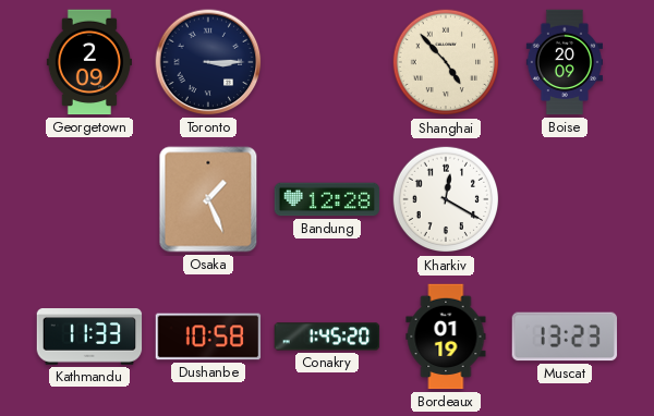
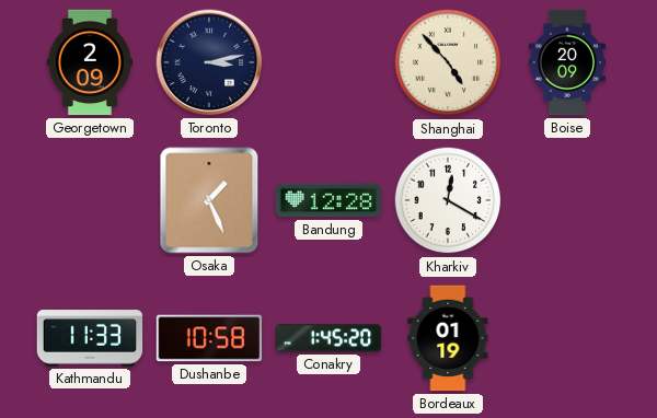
Toronto: 3:15 -> 3:13
Muscat: 13:23 -> none
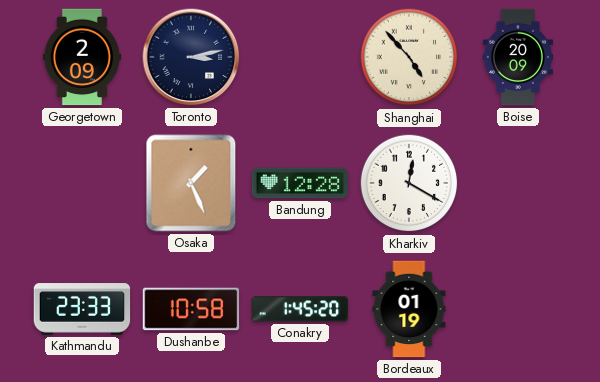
Kathmandu: 11:33 -> 23:33
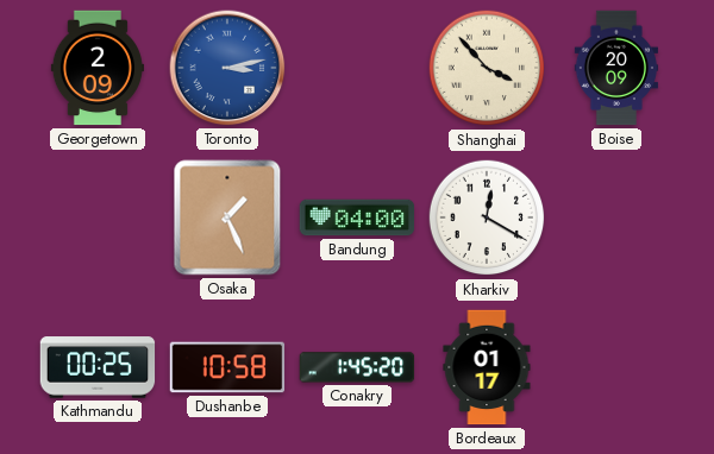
Toronto dial: navy -> blue
Shanghai: 4:53 -> 3:53
Bandung: 12:28 -> 04:00
Kathmandu: 23:33 -> 00:25
Bordeaux: 01:19 -> 01:17
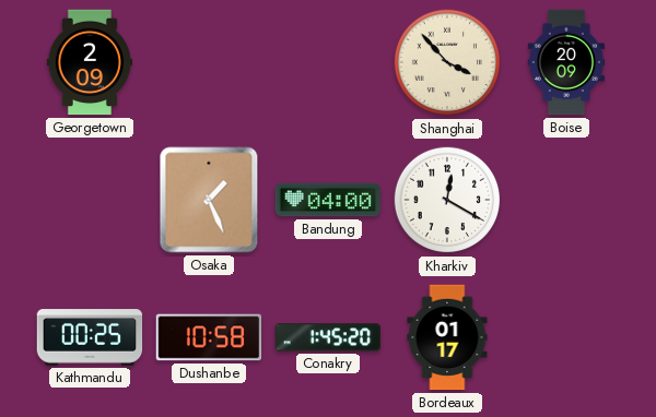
Toronto: 3:13 -> none
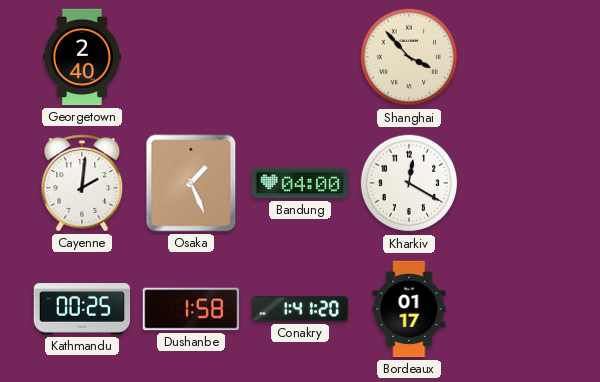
Georgetown: 2:09 -> 2:40
Boise: 20:09 -> none
Cayenne: none -> 2:01
Dushanbe: 10:58 -> 1:58
Conakry: 1:45 -> 1:41
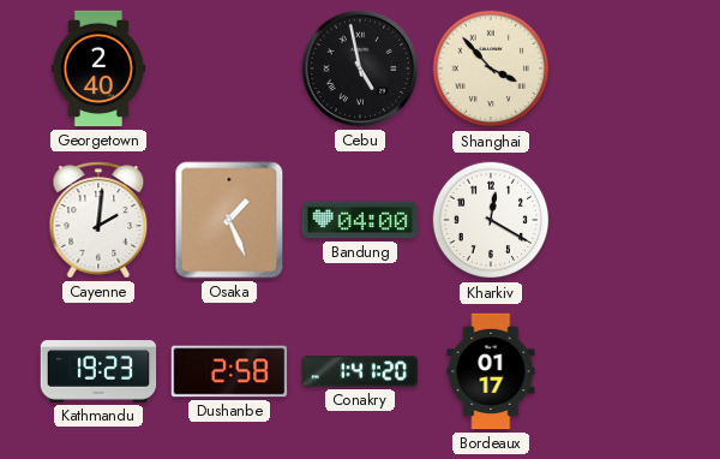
Cebu: none -> 4:58
Kathmandu: 00:25 -> 19:23
Dushanbe: 1:58 -> 2:58
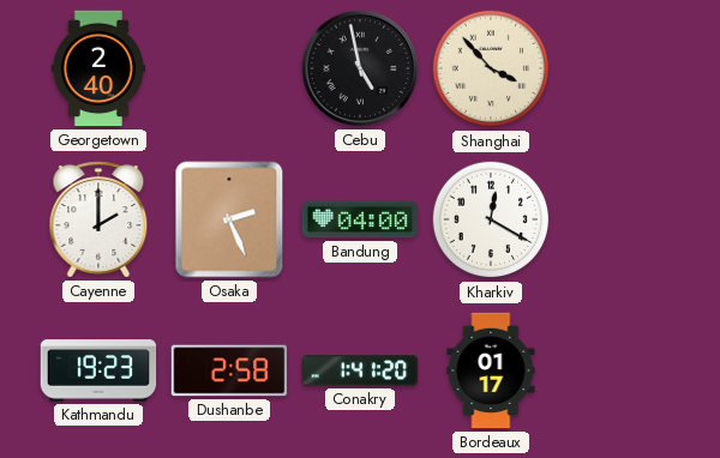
Cayenne: 2:01 -> 2:00
Osaka: 1:26 -> 2:26
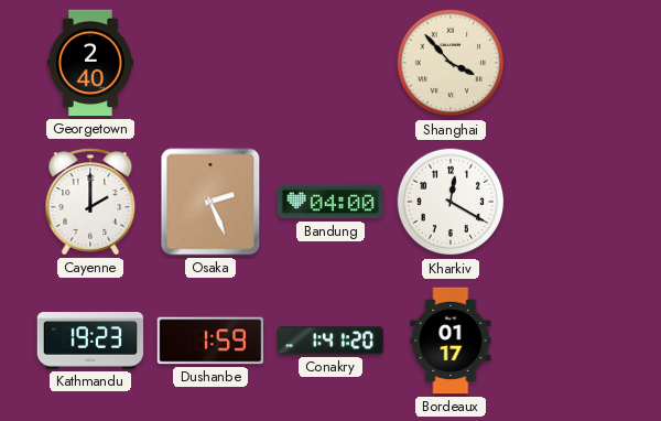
Cebu: 4:58 -> none
Dushanbe: 2:58 -> 1:59
